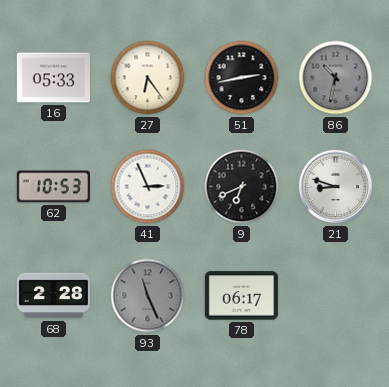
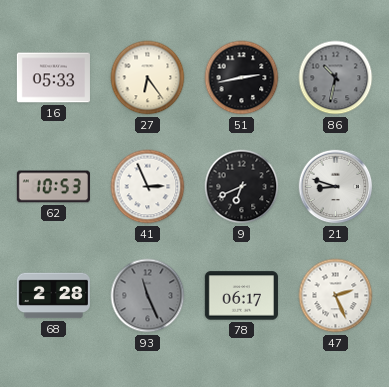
47: none -> 2:26
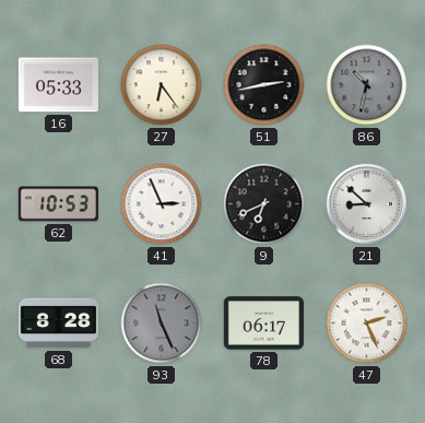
21: 8:48 -> 8:52
68: 2:28 -> 8:28
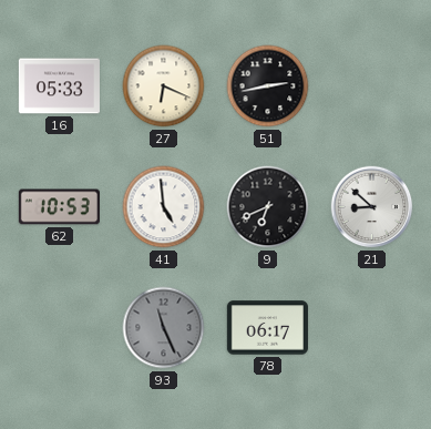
27: 6:24 -> 6:19
86: 10:32 -> none
41: 2:56 -> 4:59
68: 8:28 -> none
47: 2:26 -> none
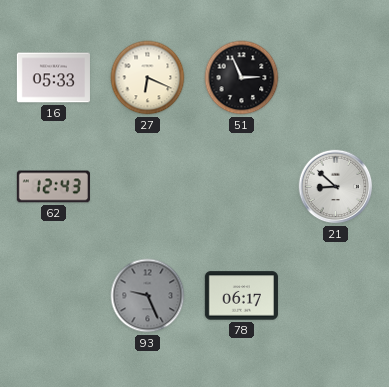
51: 2:43 -> 2:56
62: 10:53 -> 12:43
41: 4:59 -> none
9: 6:41 -> none
93: 11:26 -> 9:26
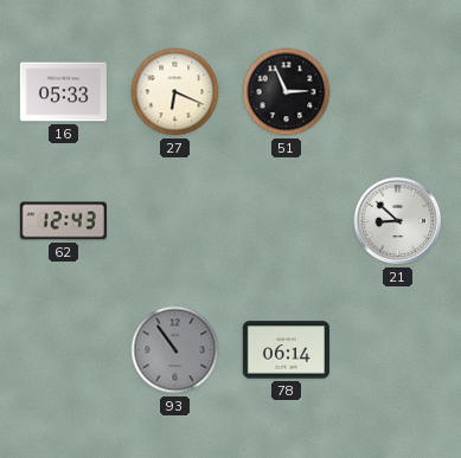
93: 9:26 -> 10:54
78: 06:17 -> 06:14
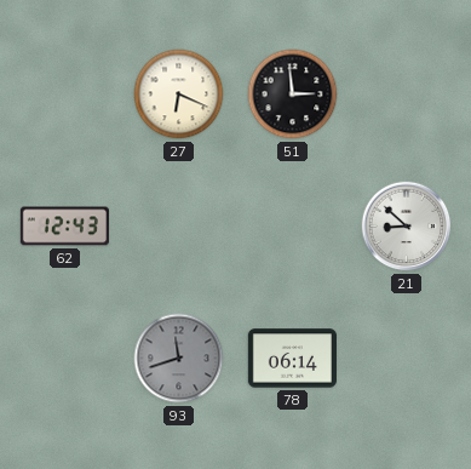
16: 05:33 -> none
51: 2:56 -> 2:59
93: 10:54 -> 11:42
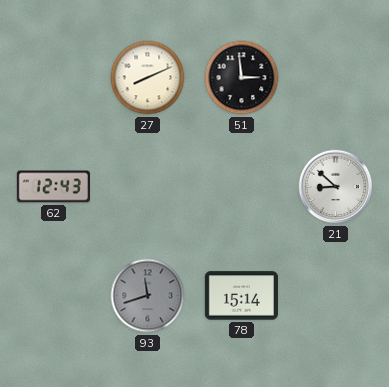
27: 6:19 -> 8:11
78: 06:14 -> 15:14
